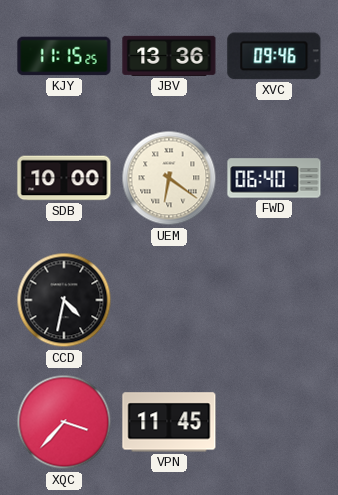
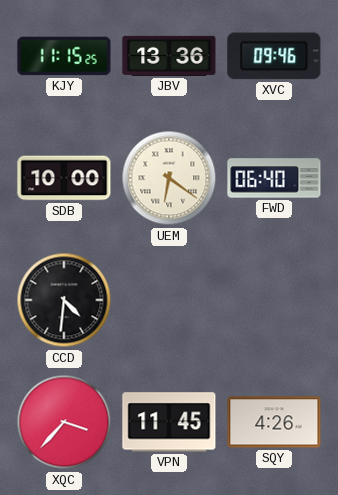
CCD: 4:32 -> 4:31
SQY: none -> 4:26
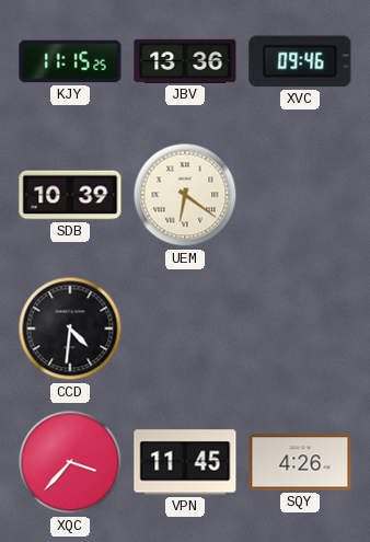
SDB: 10:00 -> 10:39
FWD: 06:40 -> none
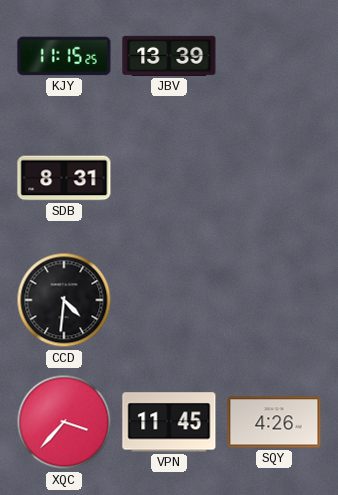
JBV: 13:36 -> 13:39
XVC: 09:46 -> none
SDB: 10:39 -> 8:31
UEM: 6:21 -> none
